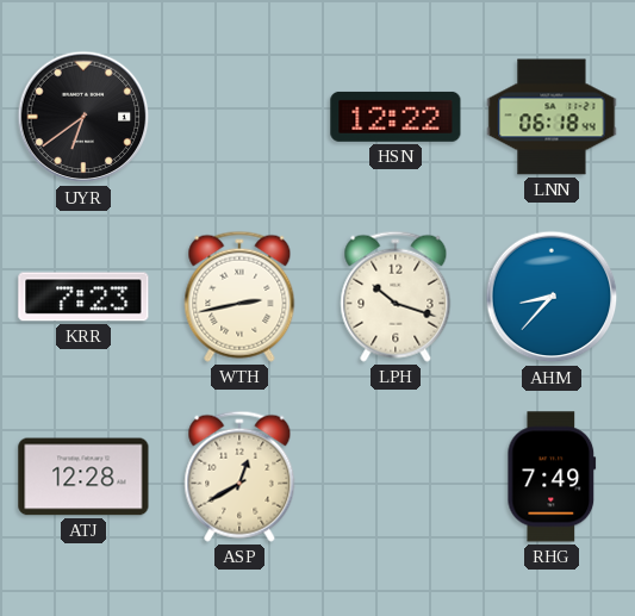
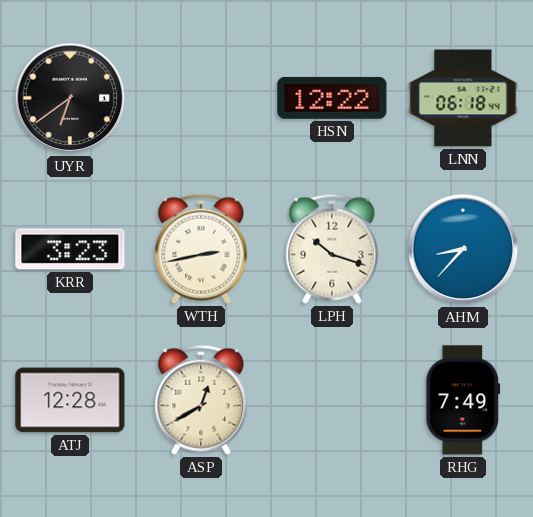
KRR: 7:23 -> 3:23
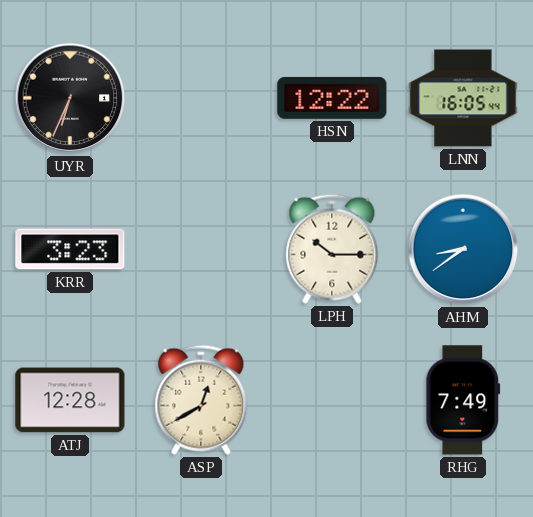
UYR: 6:39 -> 6:34
LNN: 06:18 -> 16:05
WTH: 2:43 -> none
LPH: 10:18 -> 10:15
AHM: 8:37 -> 8:39
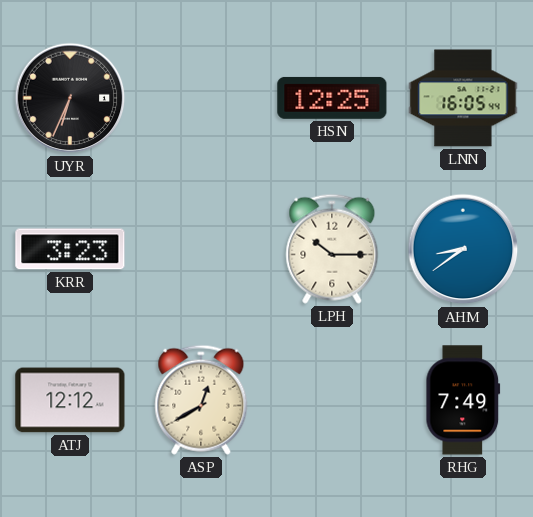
HSN: 12:22 -> 12:25
ATJ: 12:28 -> 12:12
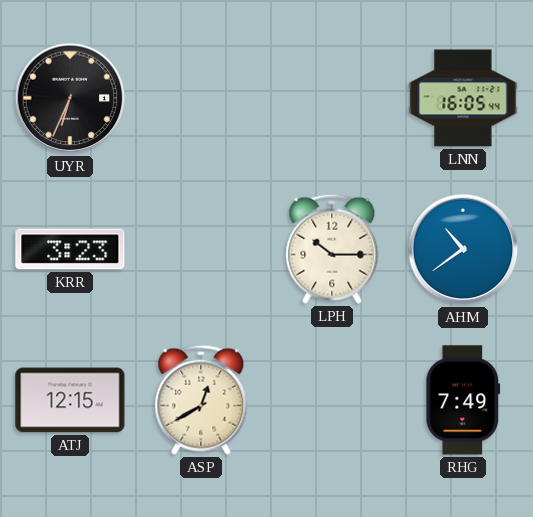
HSN: 12:25 -> none
AHM: 8:39 -> 10:39
ATJ: 12:12 -> 12:15
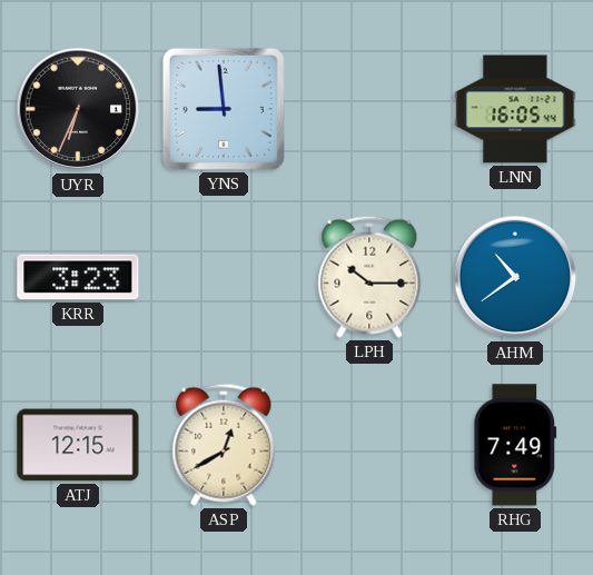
YNS: none -> 8:59
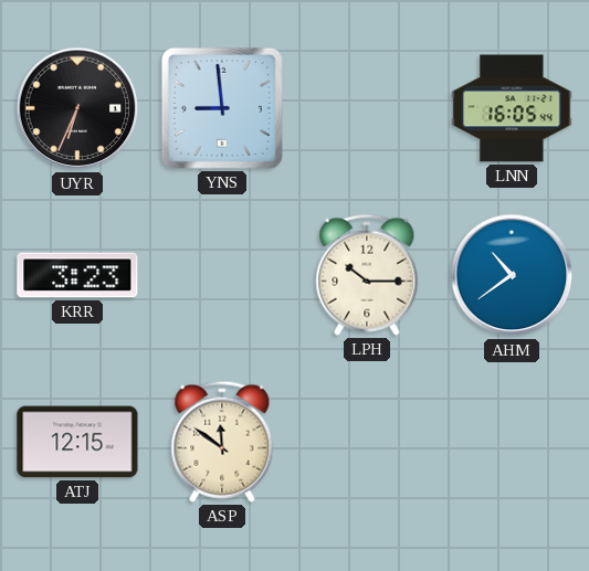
ASP: 12:40 -> 11:51
RHG: 7:49 -> none
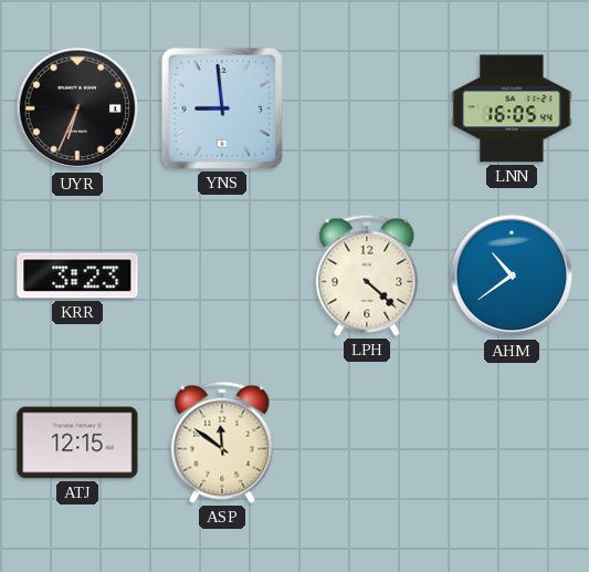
LPH: 10:15 -> 4:22
